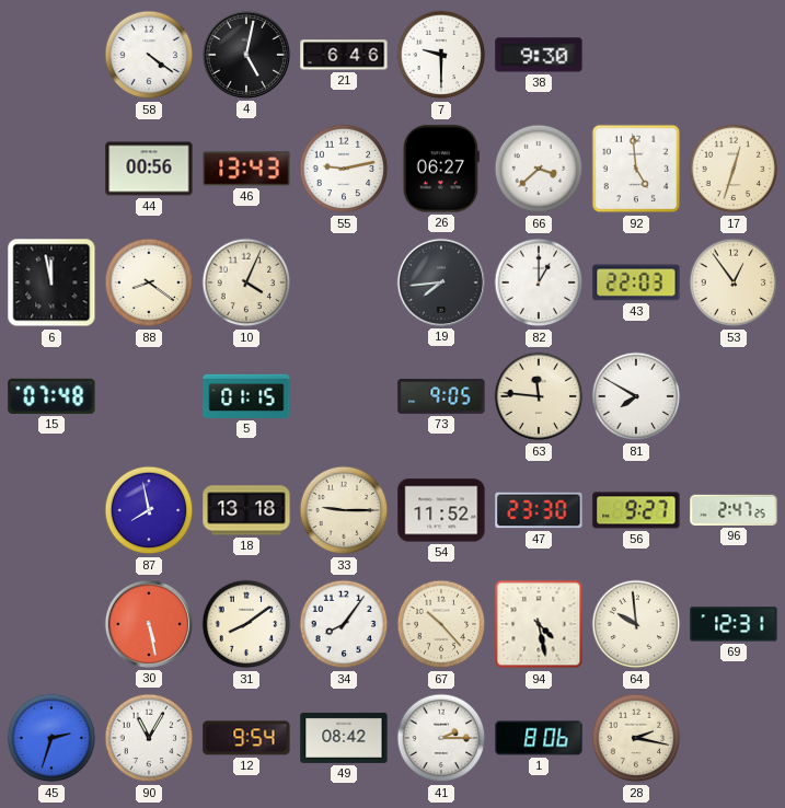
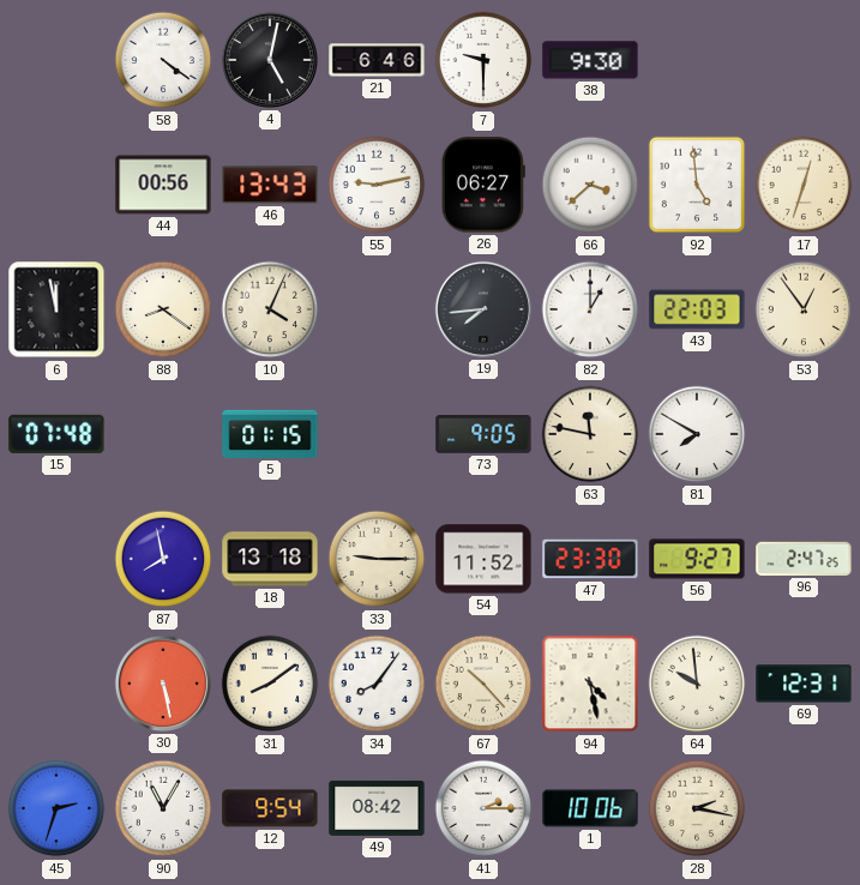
63: 11:46 -> 11:47
1: 8:06 -> 10:06
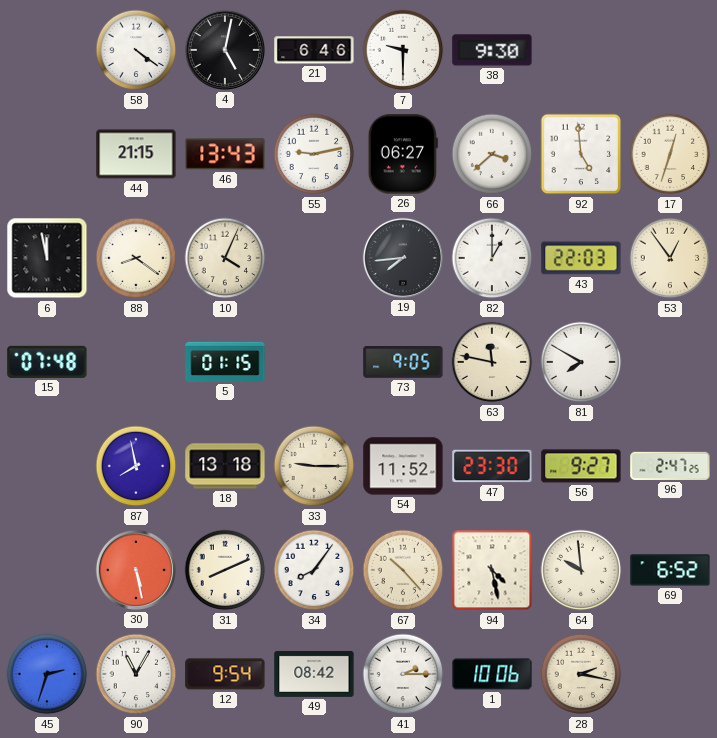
44: 00:56 -> 21:15
31: 8:09 -> 8:11
69: 12:31 -> 6:52
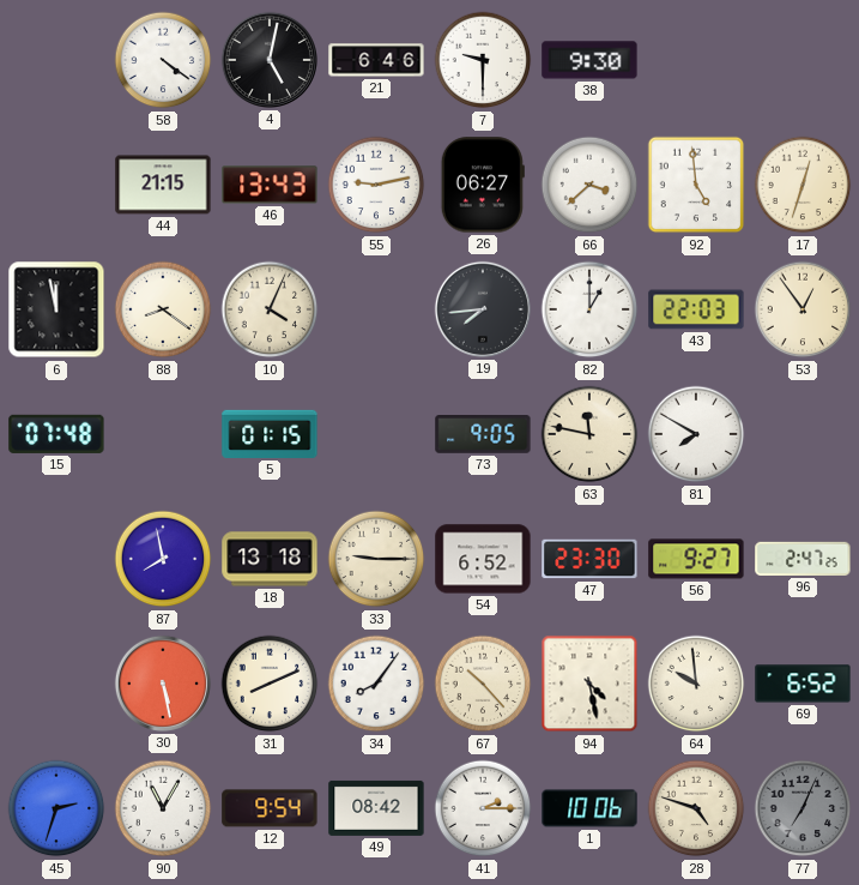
54: 11:52 -> 6:52
28: 2:17 -> 4:48
77: none -> 7:04
